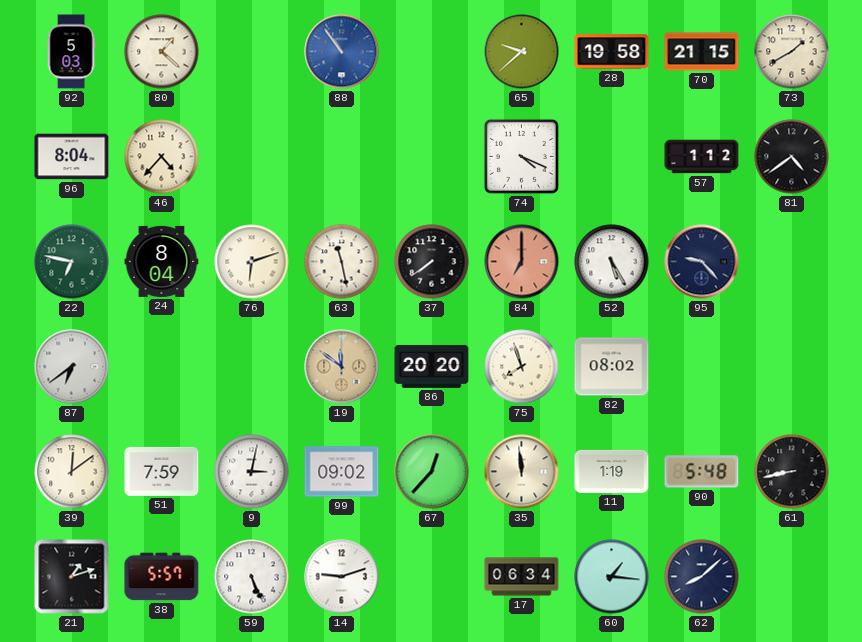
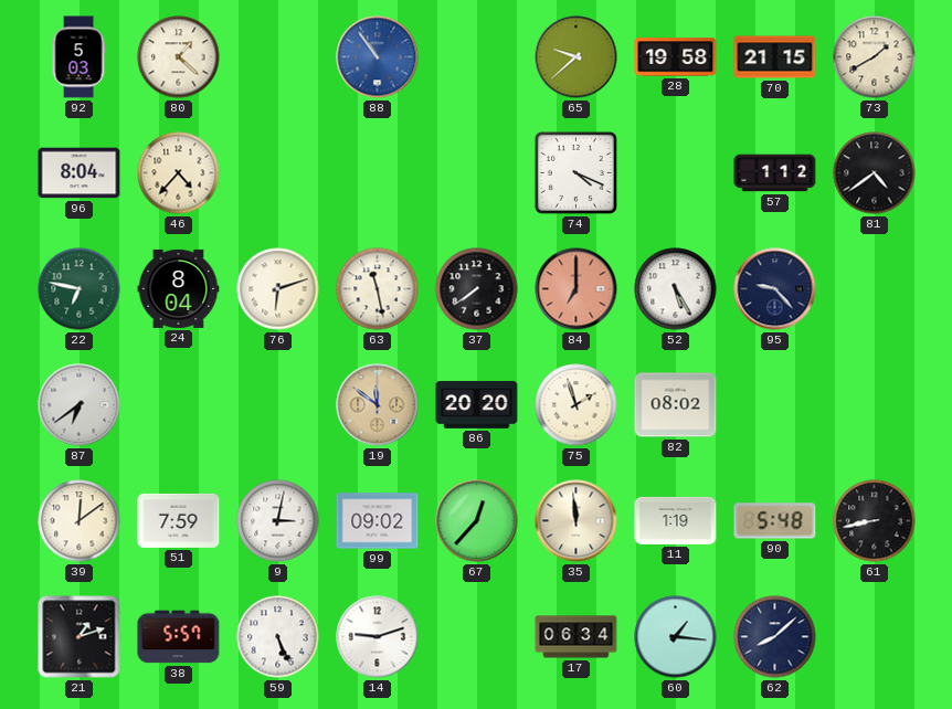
75: 7:57 -> 1:57
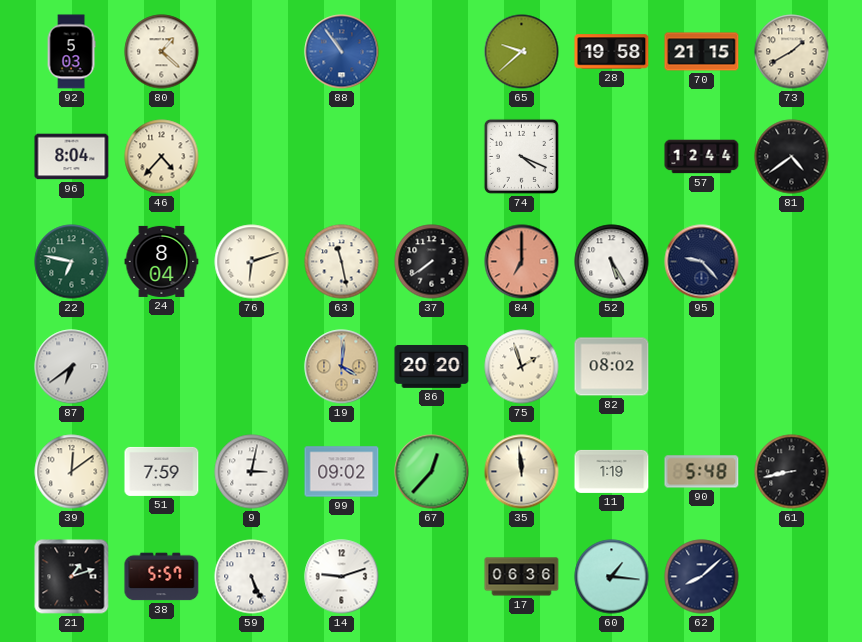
57: 1:12 -> 12:44
19: 11:51 -> 4:01
17: 06:34 -> 06:36
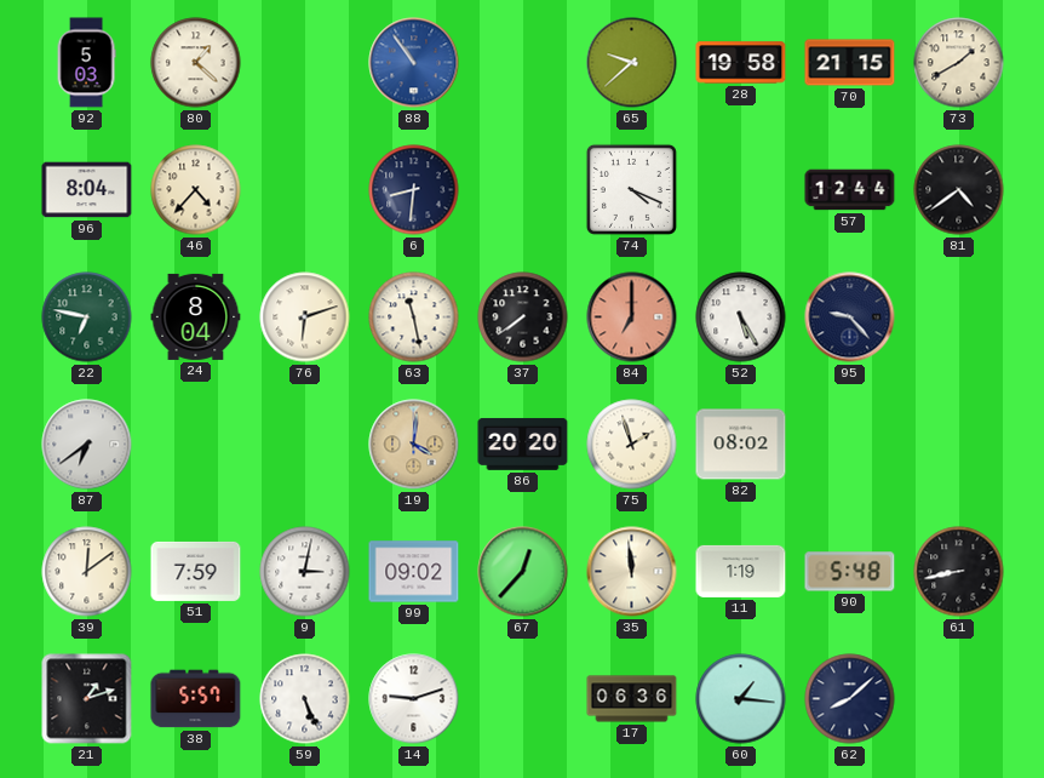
6: none -> 8:31
